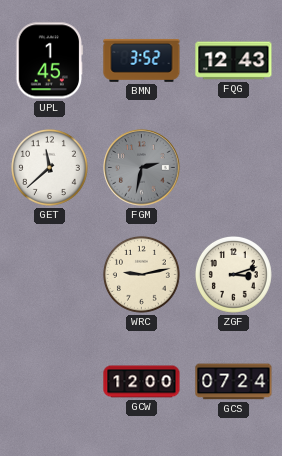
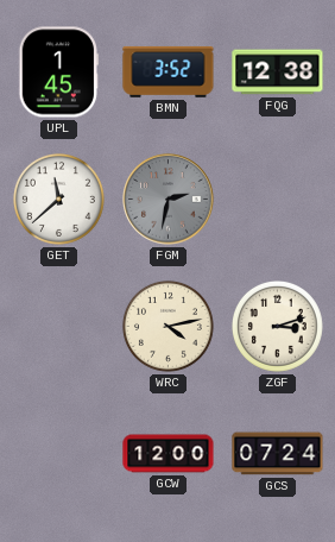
FQG: 12:43 -> 12:38
WRC: 9:13 -> 4:13
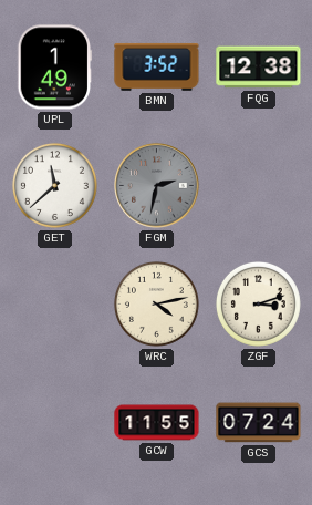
UPL: 1:45 -> 1:49
GCW: 12:00 -> 11:55
